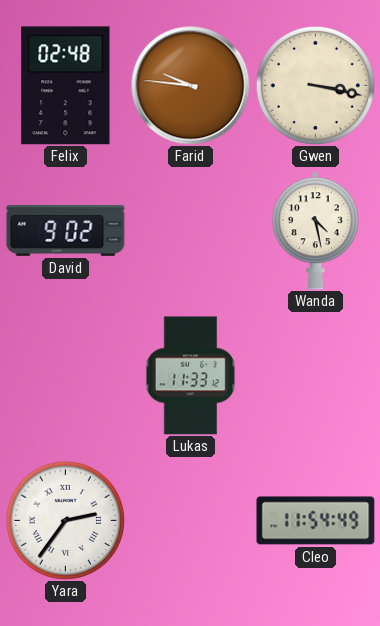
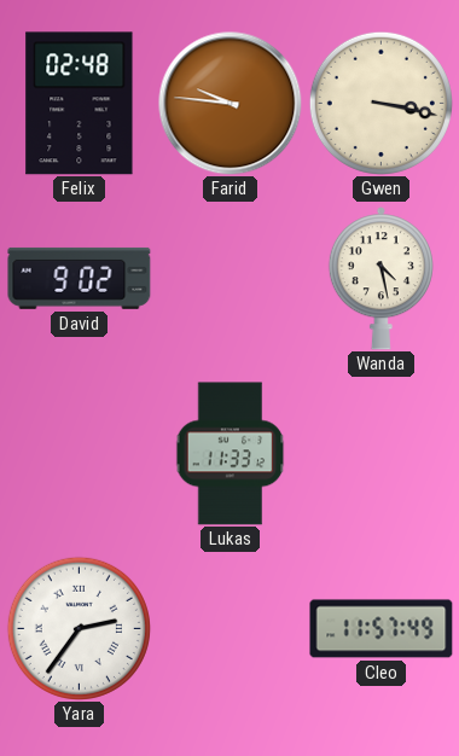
Cleo: 11:54 -> 11:57
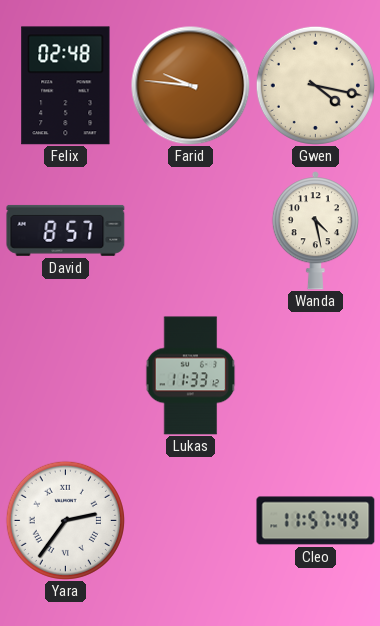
Gwen: 3:17 -> 4:17
David: 9:02 -> 8:57
